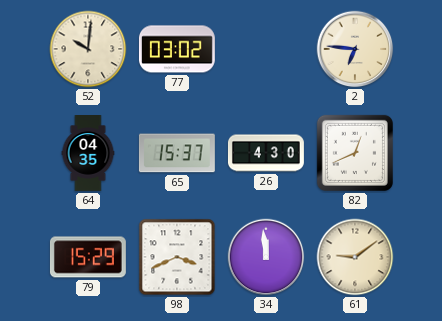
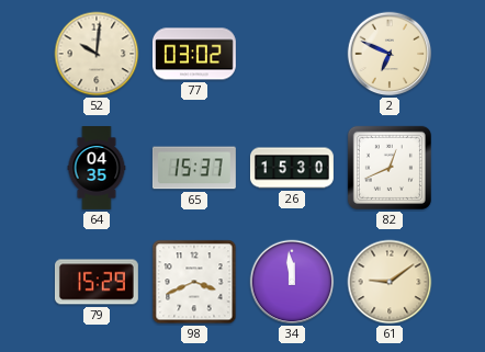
2: 6:46 -> 6:49
26: 4:30 -> 15:30
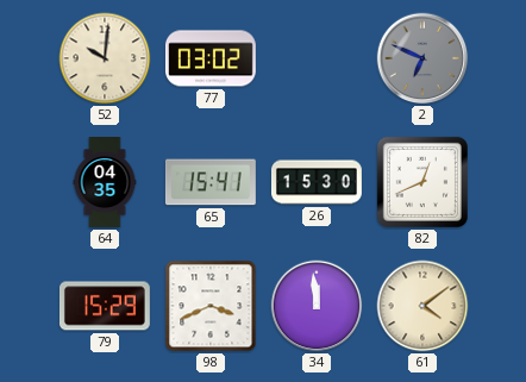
2 dial: cream -> grey
65: 15:37 -> 15:41
61: 9:09 -> 4:09
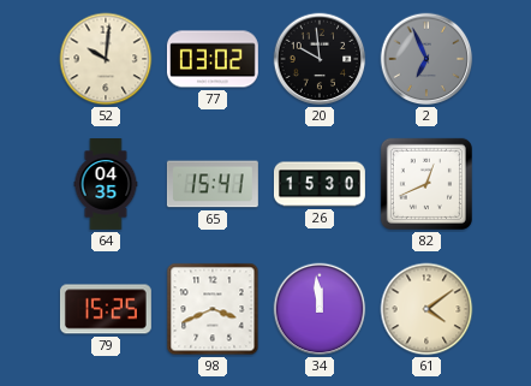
20: none -> 9:59
2: 6:49 -> 6:56
79: 15:29 -> 15:25
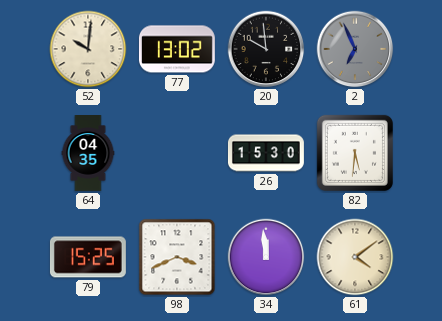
77: 03:02 -> 13:02
65: 15:41 -> none
82: 12:41 -> 5:31
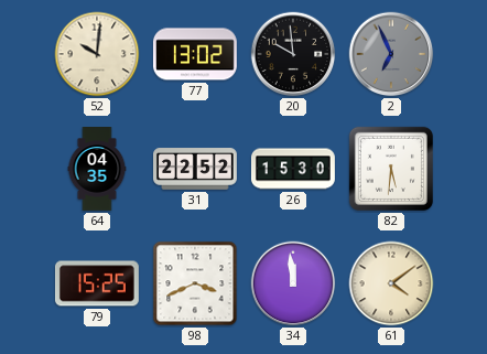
31: none -> 22:52
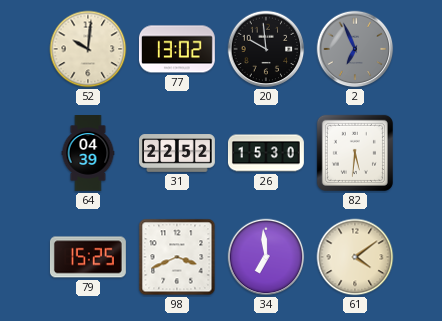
64: 04:35 -> 04:39
34: 11:59 -> 6:59
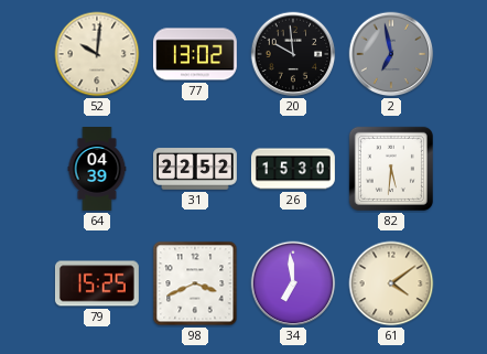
2: 6:56 -> 6:58
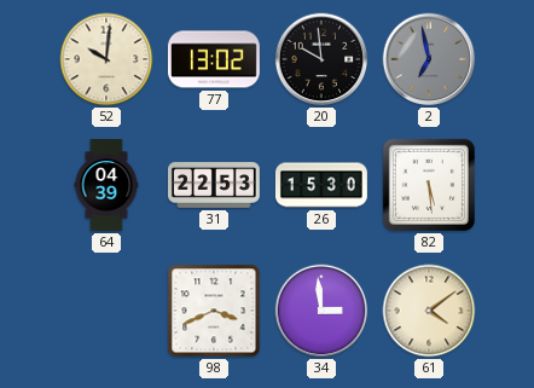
31: 22:52 -> 22:53
82: 5:31 -> 5:29
79: 15:25 -> none
34: 6:59 -> 2:59
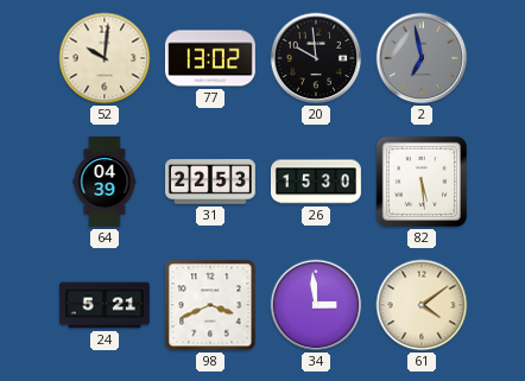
24: none -> 5:21
